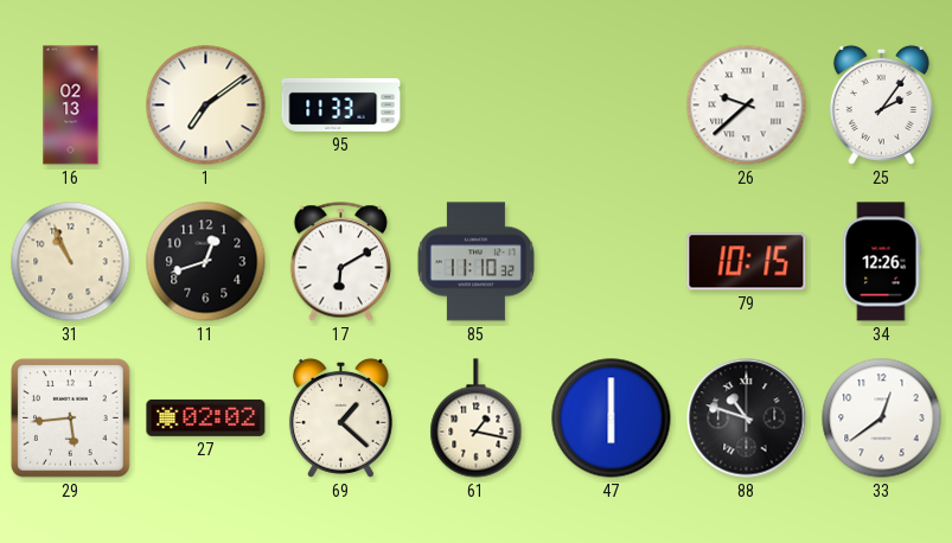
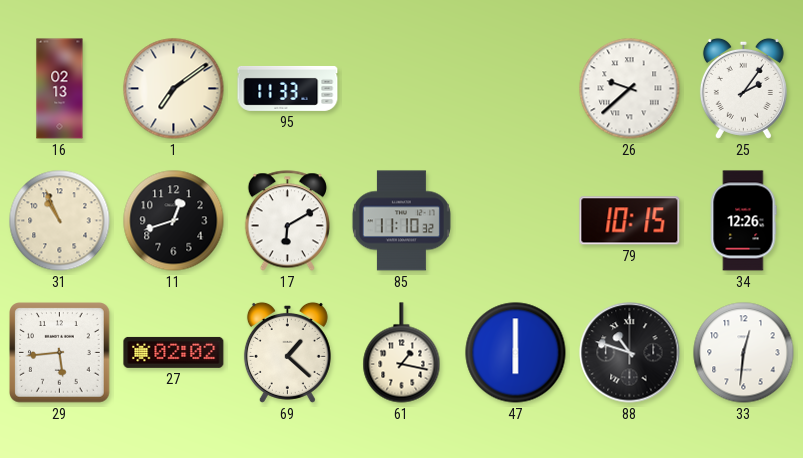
33: 12:39 -> 12:31
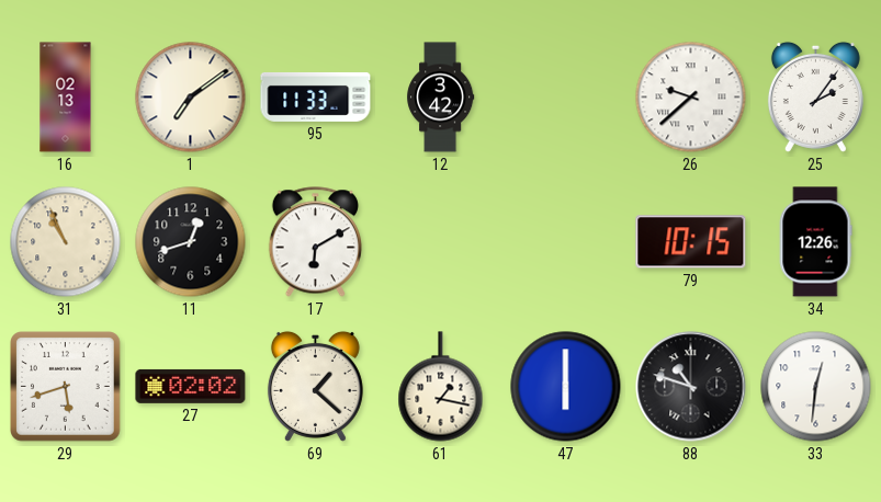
12: none -> 3:42
85: 11:10 -> none
29: 5:44 -> 5:42
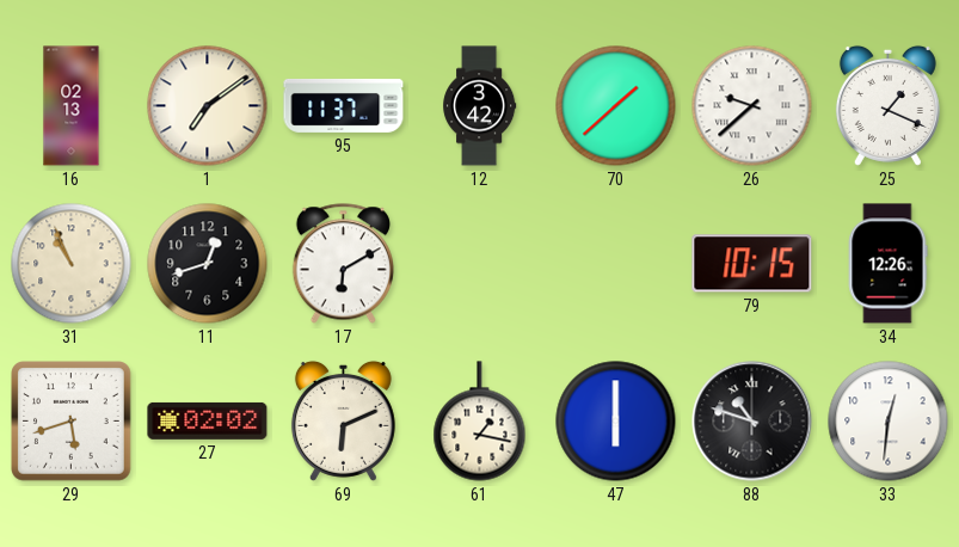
95: 11:33 -> 11:37
70: none -> 1:38
25: 2:06 -> 1:19
69: 1:22 -> 6:11
